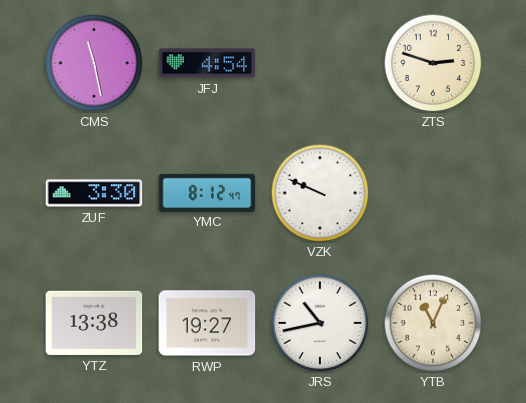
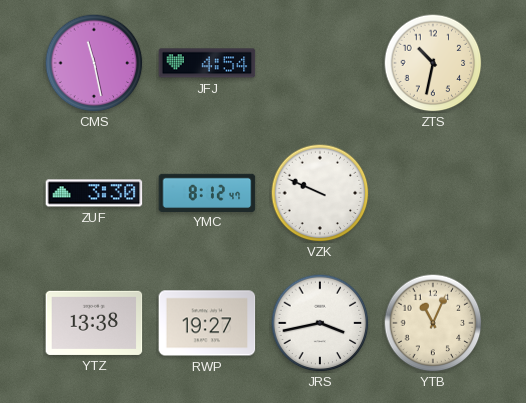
ZTS: 2:48 -> 10:32
JRS: 10:43 -> 3:43
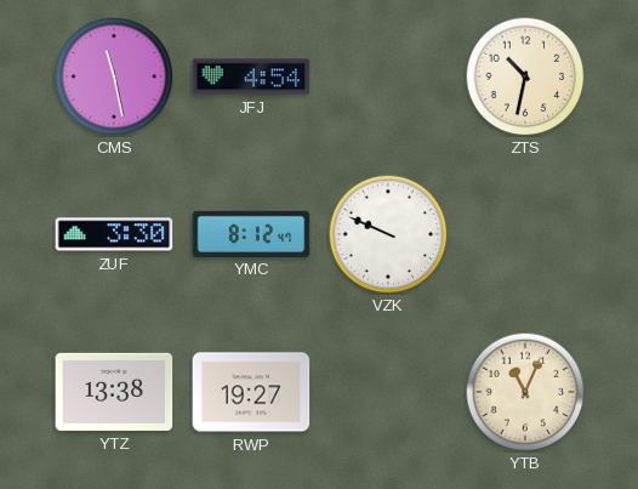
JRS: 3:43 -> none
